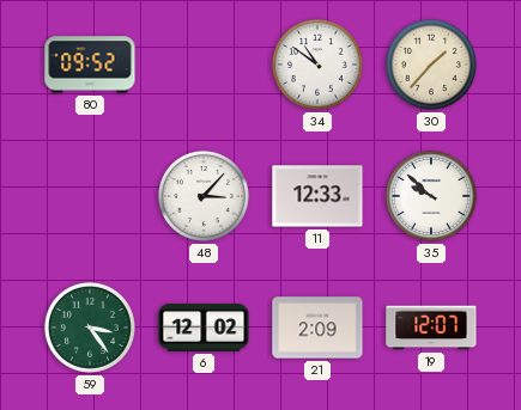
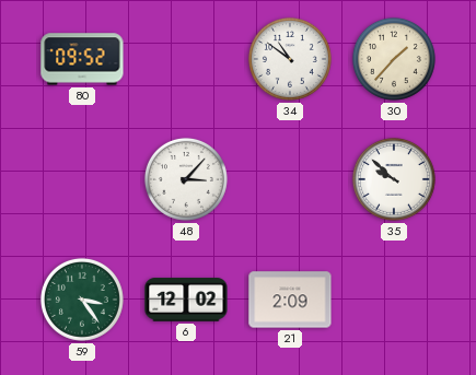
11: 12:33 -> none
19: 12:07 -> none
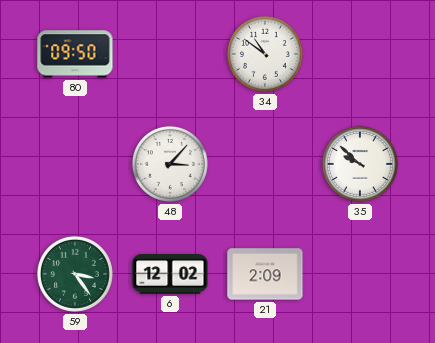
80: 09:52 -> 09:50
30: 1:37 -> none
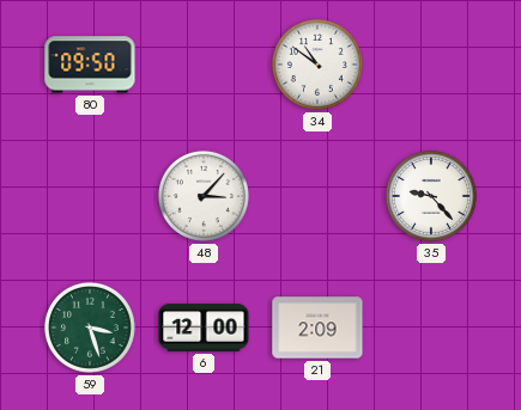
35: 9:52 -> 9:23
59: 3:24 -> 3:27
6: 12:02 -> 12:00
